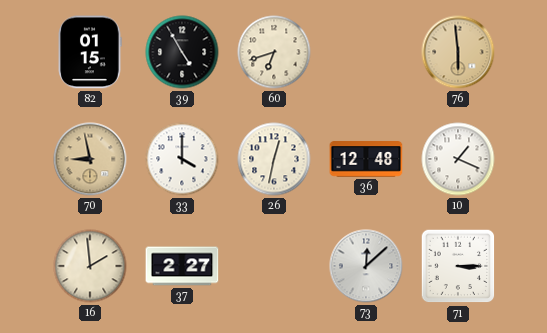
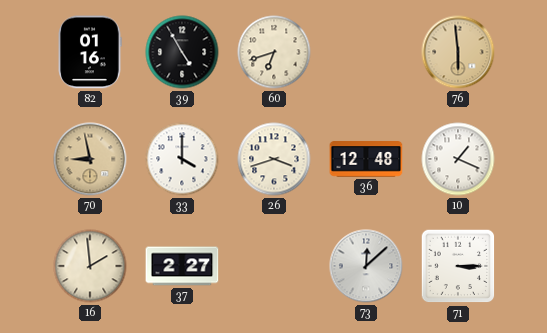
82: 01:15 -> 01:16
26: 12:32 -> 3:42
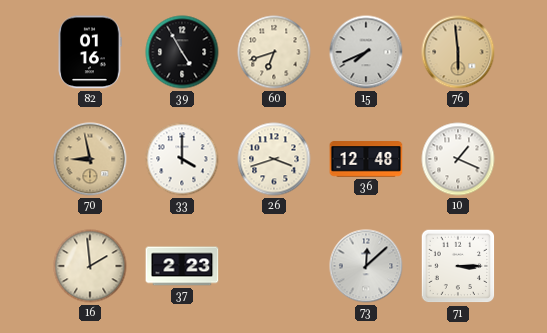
15: none -> 7:41
37: 2:27 -> 2:23
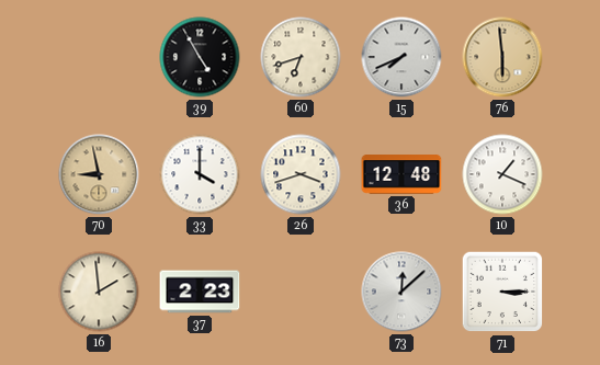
82: 01:16 -> none
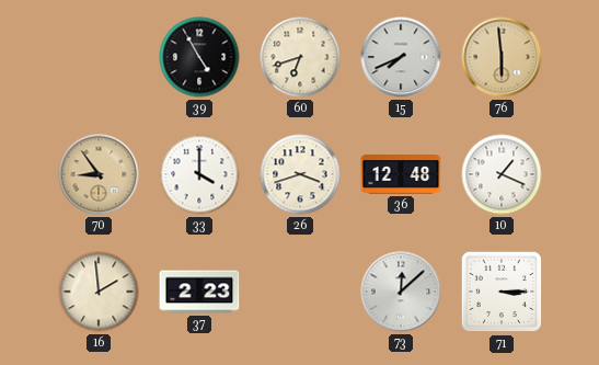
70: 8:58 -> 8:54
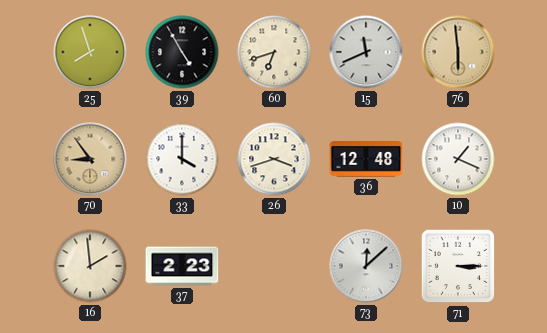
25: none -> 7:57
15: 7:41 -> 11:41
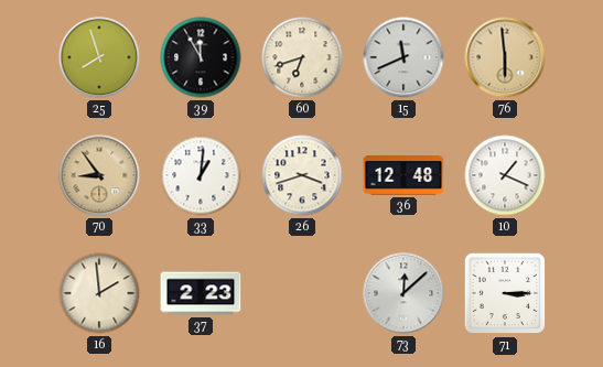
39: 4:55 -> 11:55
33: 4:00 -> 1:01
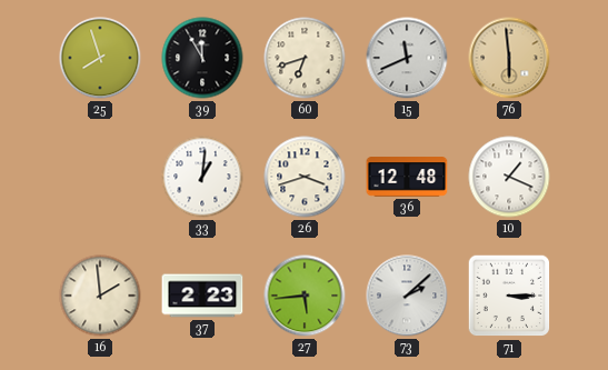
70: 8:54 -> none
27: none -> 5:44
73: 12:08 -> 2:08
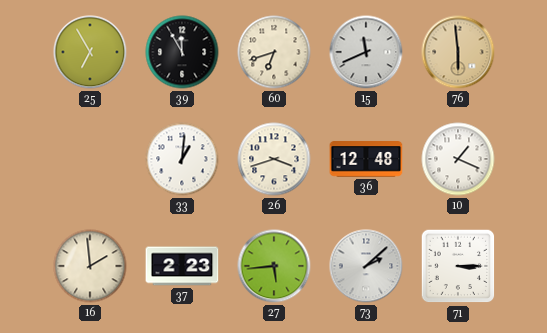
25: 7:57 -> 6:55
